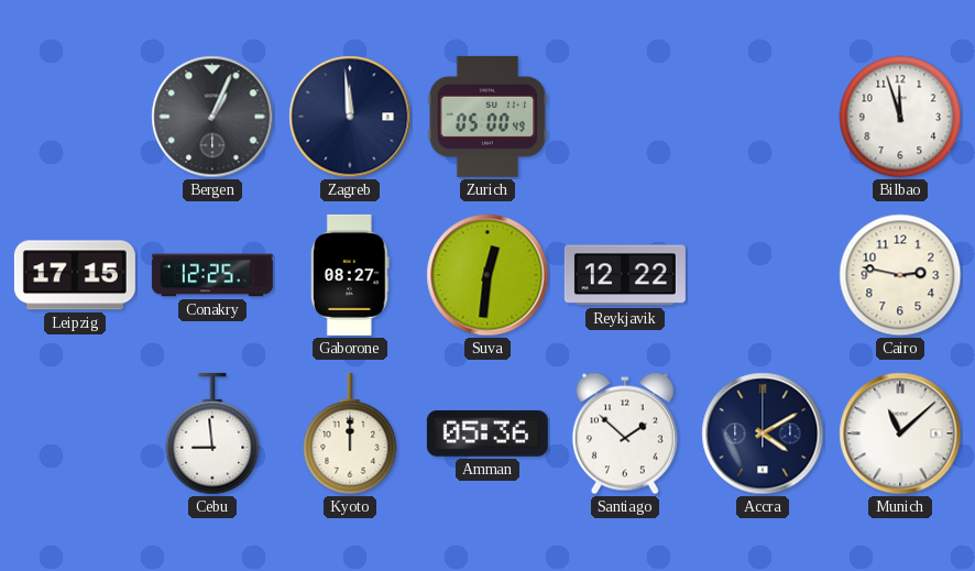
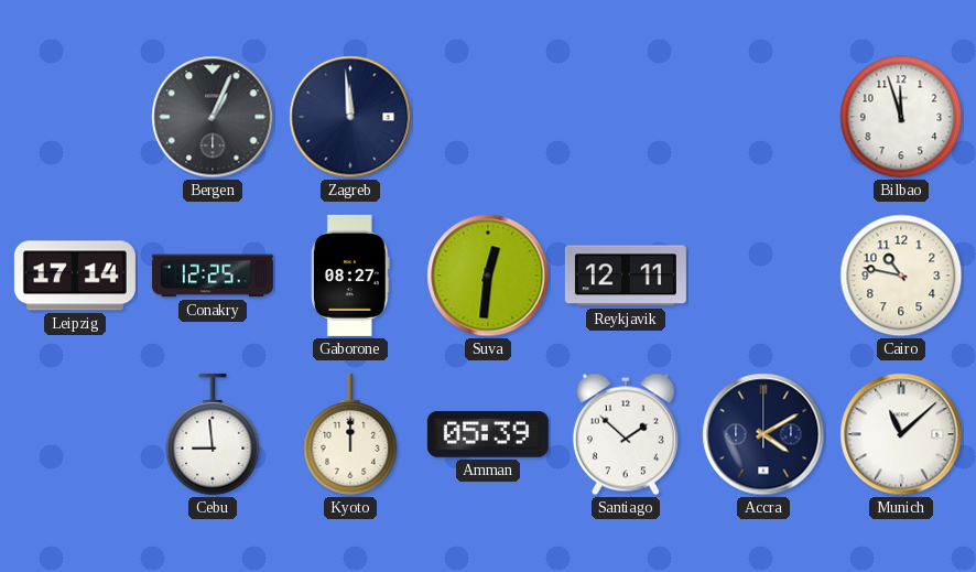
Zurich: 05:00 -> none
Leipzig: 17:15 -> 17:14
Reykjavik: 12:22 -> 12:11
Cairo: 2:47 -> 10:47
Amman: 05:36 -> 05:39
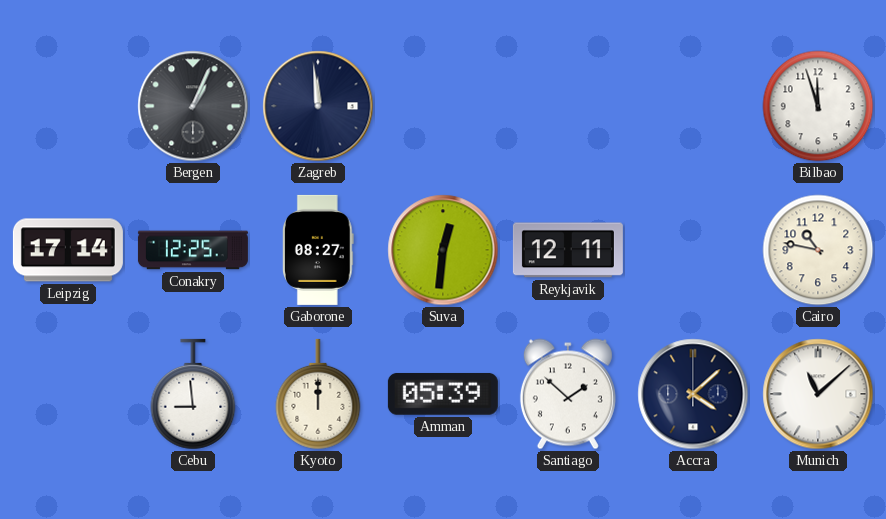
Accra: 4:10 -> 4:08
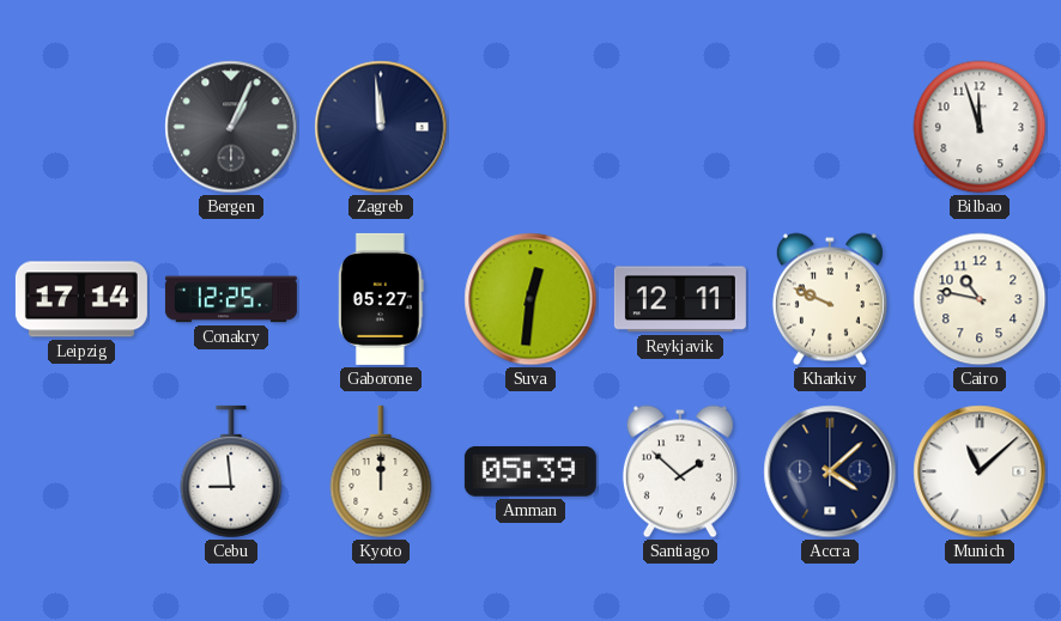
Gaborone: 08:27 -> 05:27
Kharkiv: none -> 9:49
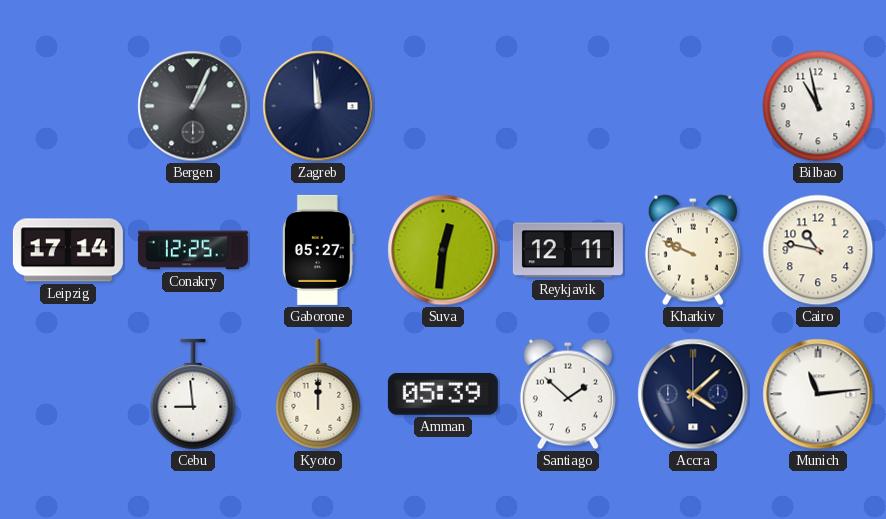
Bilbao: 11:57 -> 10:58
Munich: 11:08 -> 11:14
